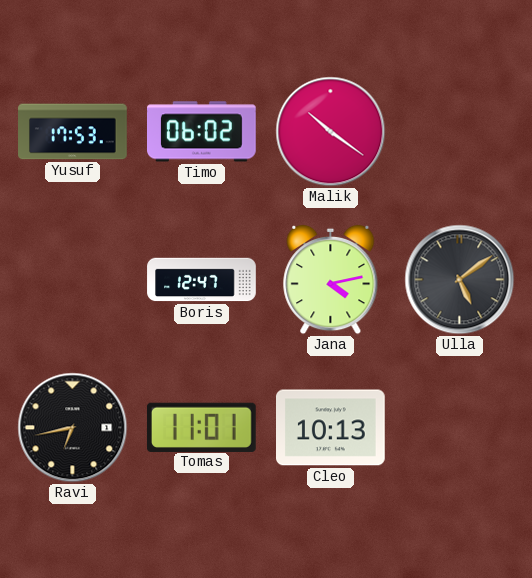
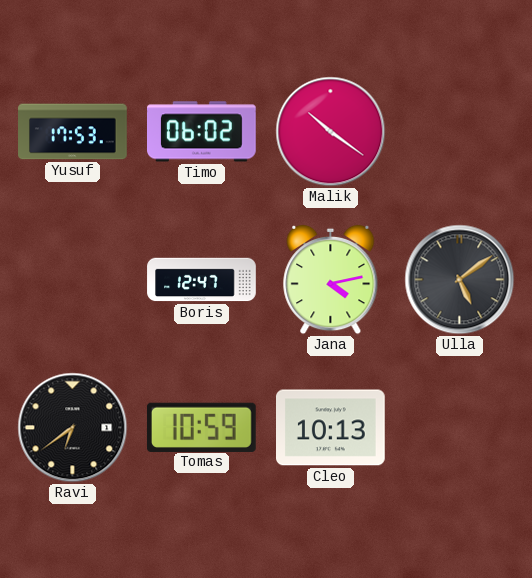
Ravi: 6:43 -> 6:39
Tomas: 11:01 -> 10:59
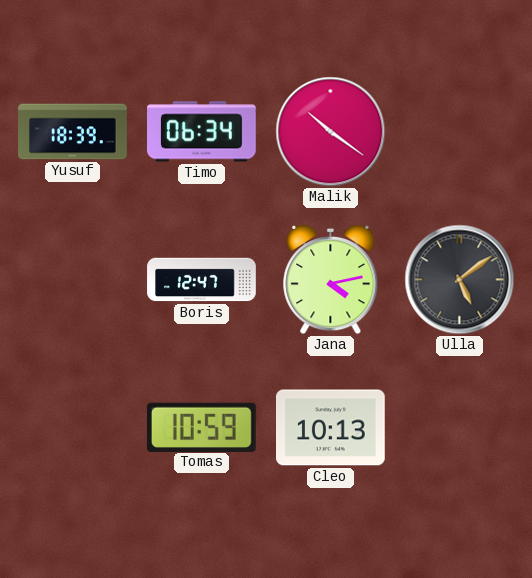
Yusuf: 17:53 -> 18:39
Timo: 06:02 -> 06:34
Ravi: 6:39 -> none
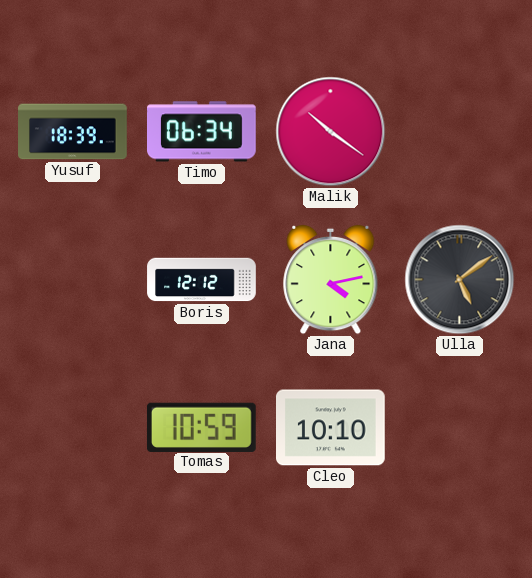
Boris: 12:47 -> 12:12
Cleo: 10:13 -> 10:10
